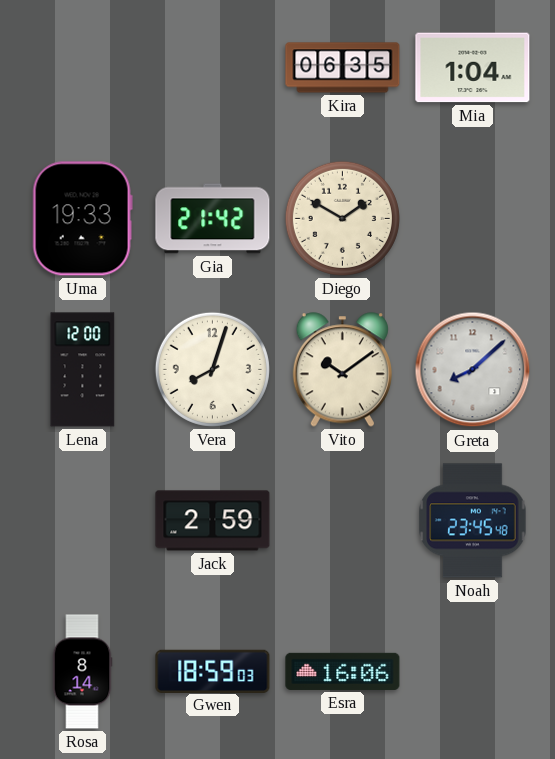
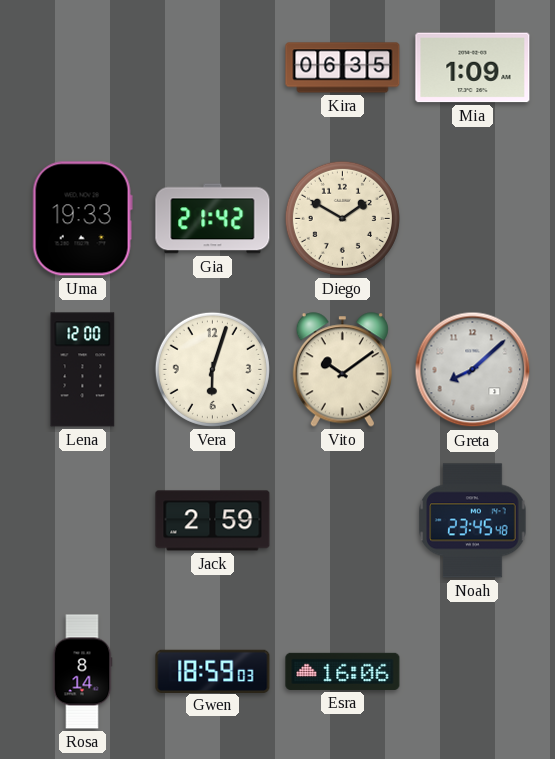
Mia: 1:04 -> 1:09
Vera: 8:03 -> 6:03
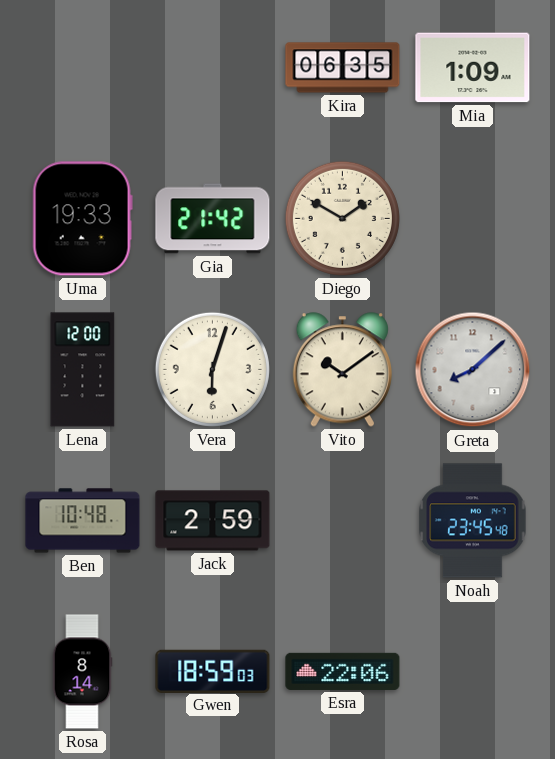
Ben: none -> 10:48
Esra: 16:06 -> 22:06
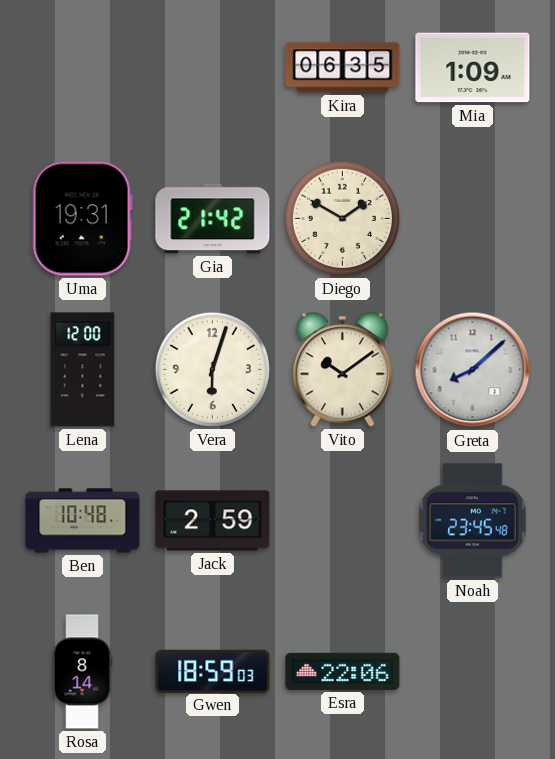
Uma: 19:33 -> 19:31
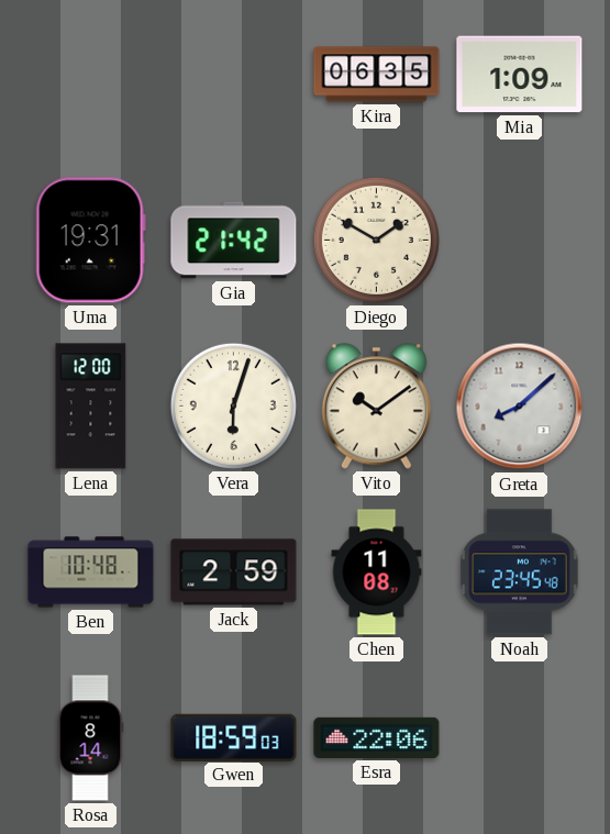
Chen: none -> 11:08
